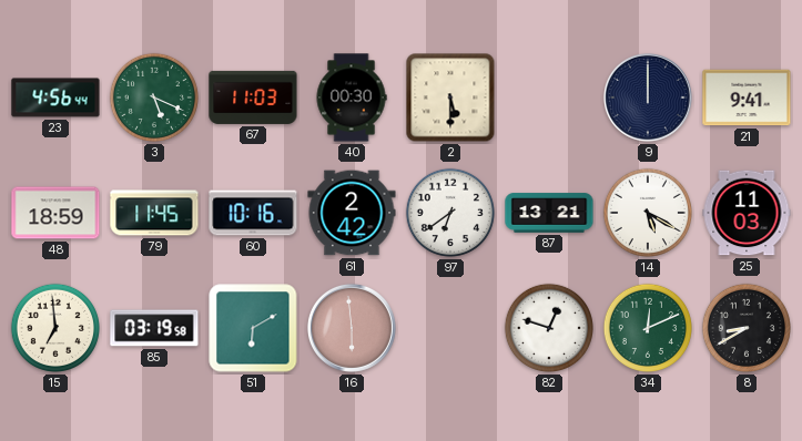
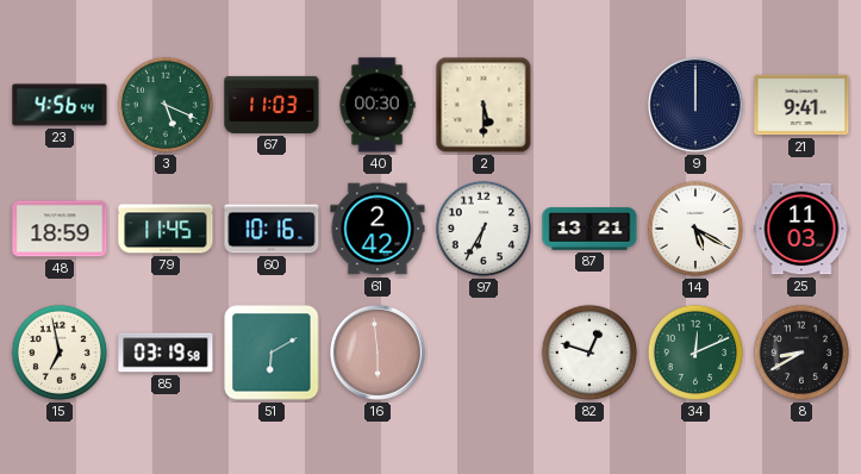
97: 6:39 -> 6:35
15: 6:59 -> 6:58
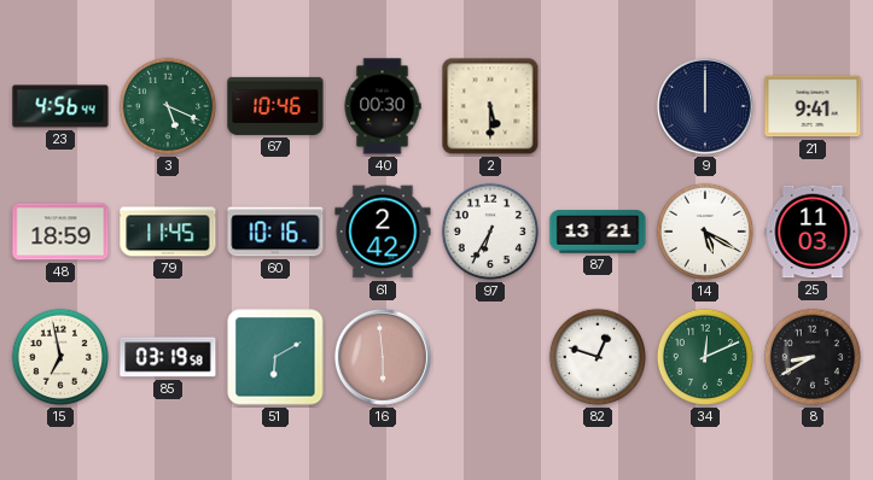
67: 11:03 -> 10:46
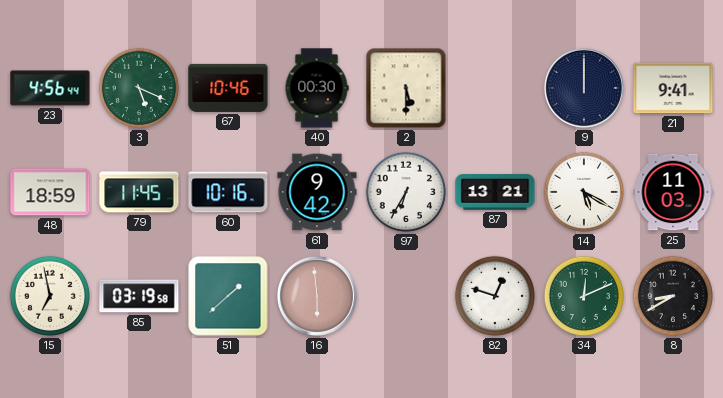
61: 2:42 -> 9:42
51: 6:10 -> 1:38
